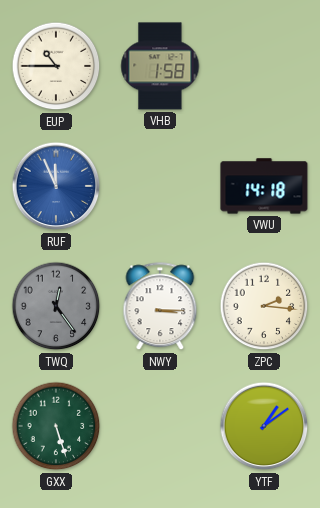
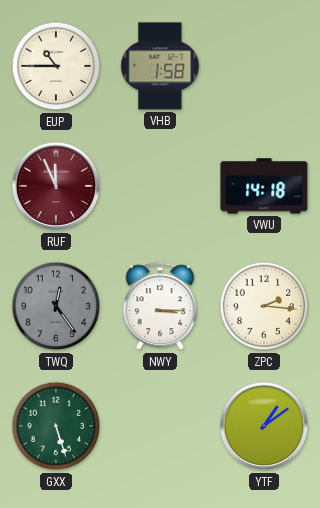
RUF dial: blue -> burgundy
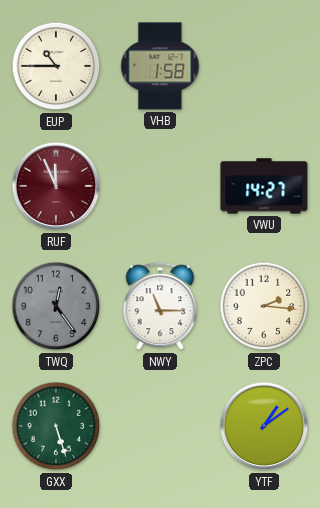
VWU: 14:18 -> 14:27
NWY: 3:15 -> 11:15
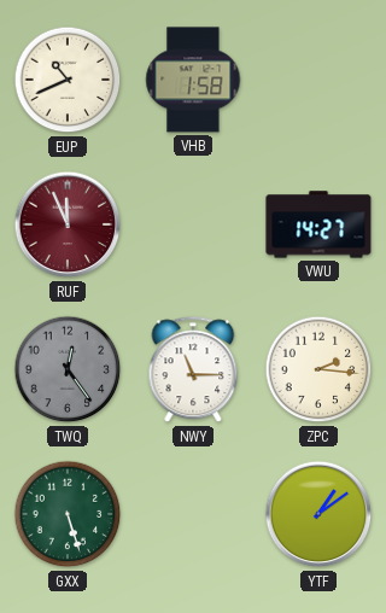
EUP: 10:45 -> 10:41
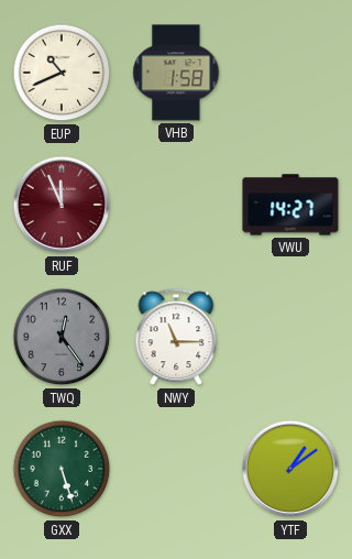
ZPC: 2:16 -> none
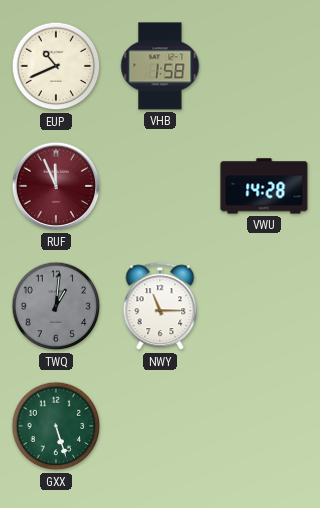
VWU: 14:27 -> 14:28
TWQ: 12:24 -> 1:01
YTF: 1:09 -> none
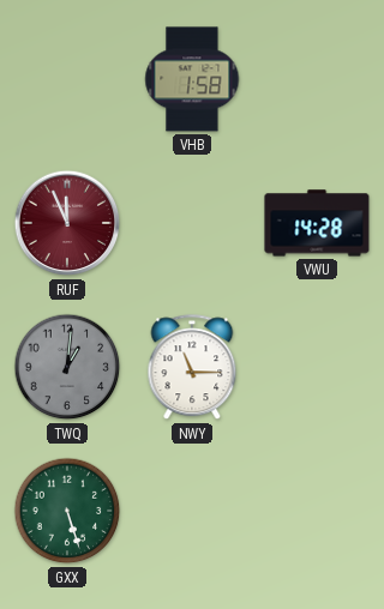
EUP: 10:41 -> none
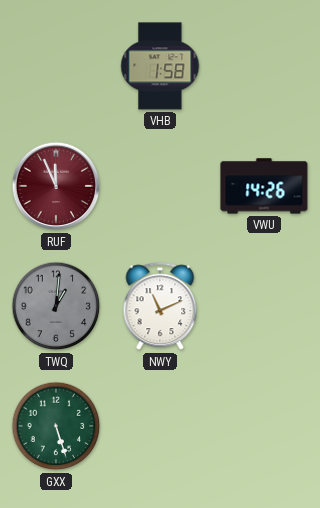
VWU: 14:28 -> 14:26
NWY: 11:15 -> 11:11
